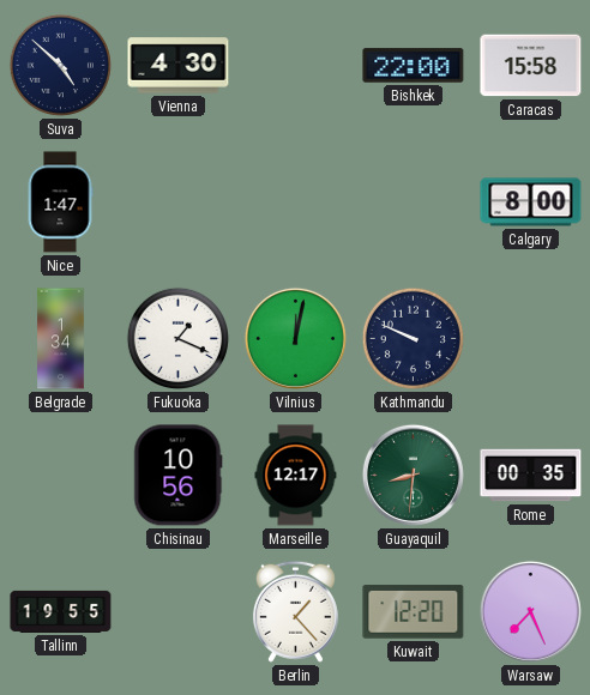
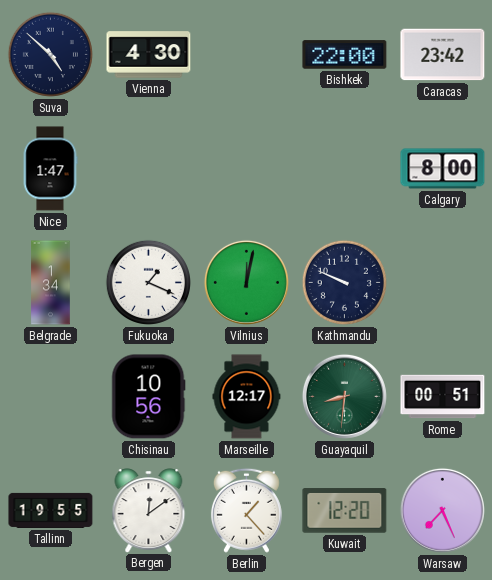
Caracas: 15:58 -> 23:42
Rome: 00:35 -> 00:51
Bergen: none -> 12:09
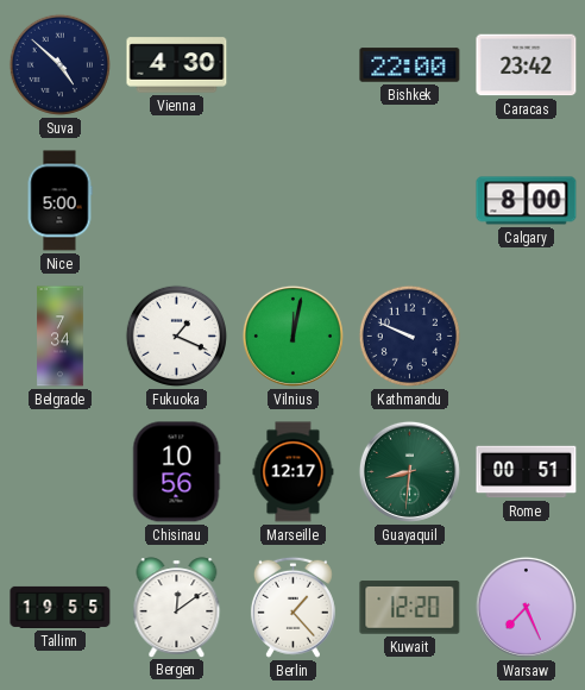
Nice: 1:47 -> 5:00
Belgrade: 1:34 -> 7:34
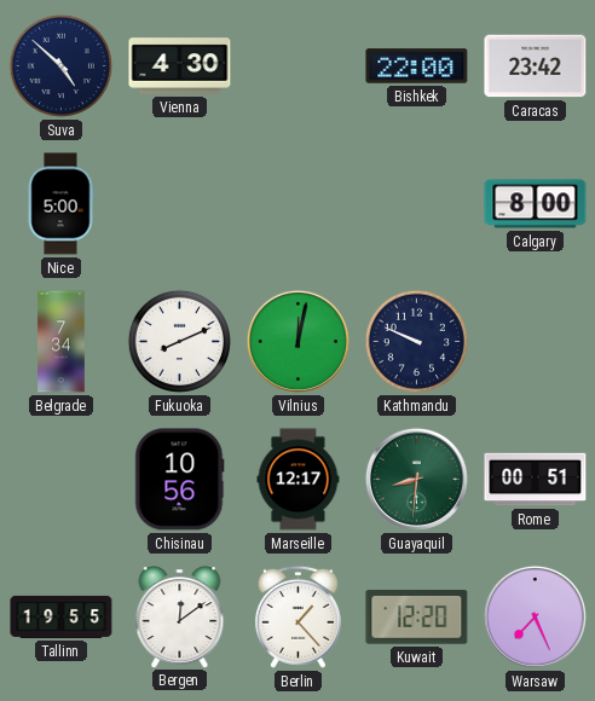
Fukuoka: 1:19 -> 8:11
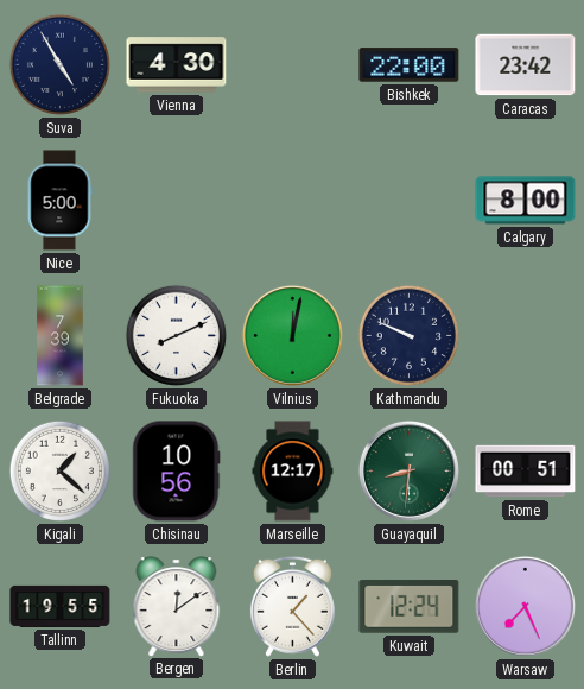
Suva: 4:52 -> 4:55
Belgrade: 7:34 -> 7:39
Kigali: none -> 1:22
Kuwait: 12:20 -> 12:24
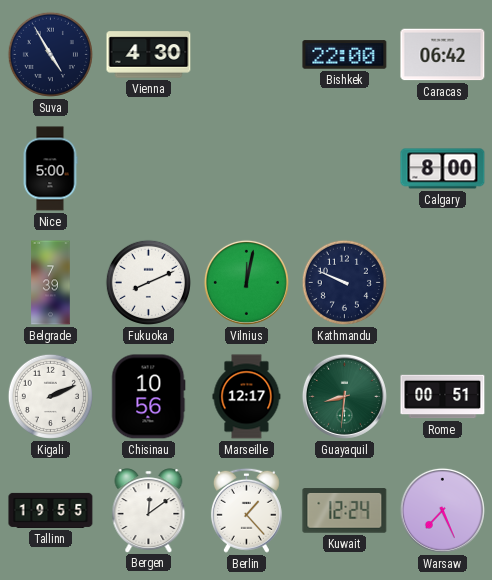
Caracas: 23:42 -> 06:42
Kigali: 1:22 -> 2:11
